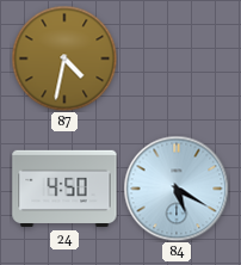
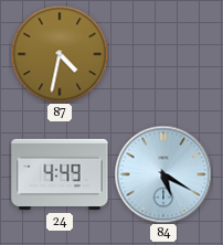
24: 4:50 -> 4:49
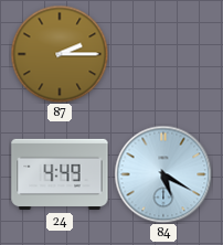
87: 4:32 -> 2:15
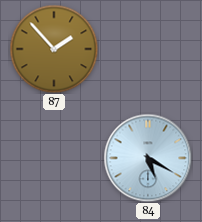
87: 2:15 -> 1:53
24: 4:49 -> none
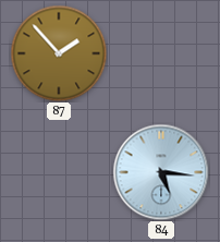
84: 5:20 -> 5:16
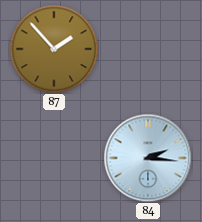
84: 5:16 -> 2:16
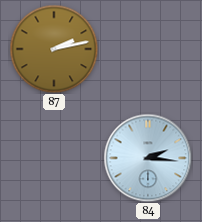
87: 1:53 -> 2:13
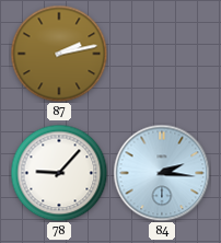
78: none -> 9:07
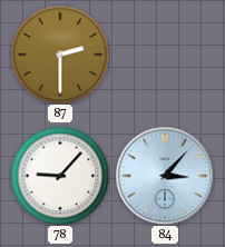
87: 2:13 -> 2:30
84: 2:16 -> 3:07
